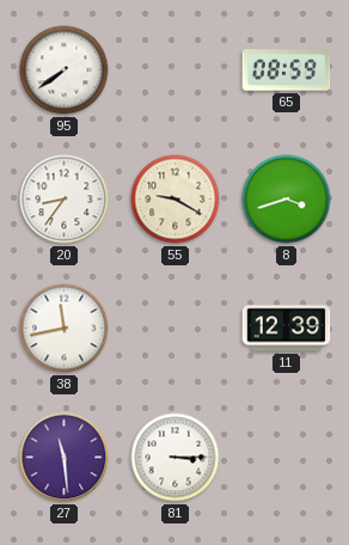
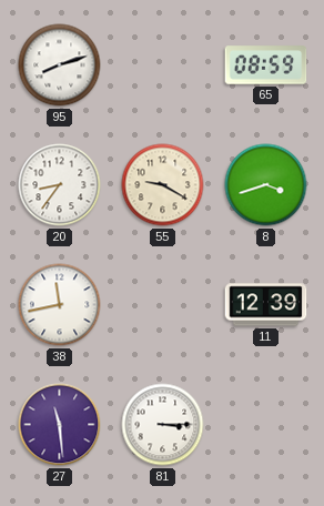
95: 7:39 -> 8:12
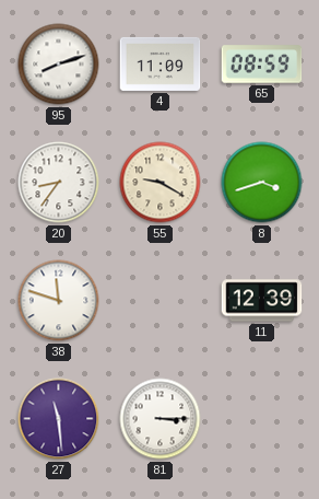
4: none -> 11:09
38: 11:43 -> 11:48
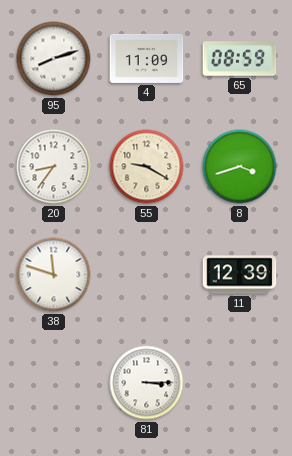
27: 11:29 -> none
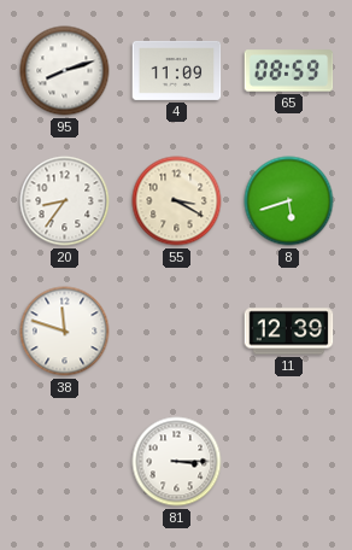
55: 9:20 -> 3:20
8: 3:42 -> 5:42
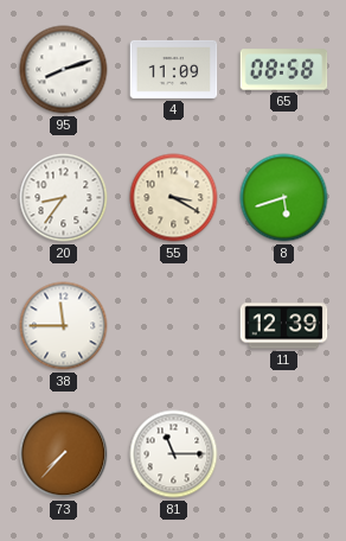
65: 08:59 -> 08:58
38: 11:48 -> 11:45
73: none -> 7:37
81: 3:15 -> 11:15
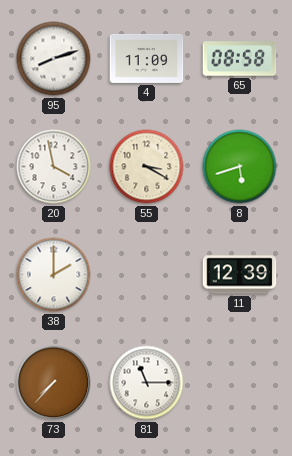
20: 8:36 -> 3:58
38: 11:45 -> 2:00
